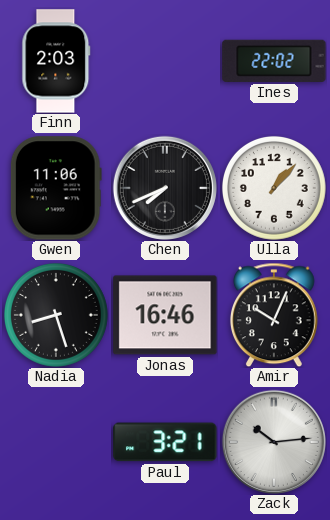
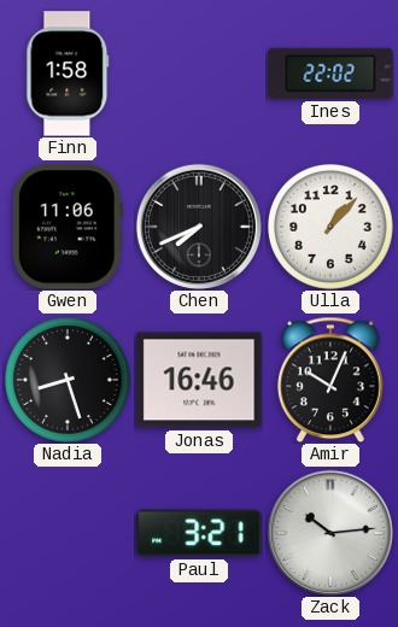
Finn: 2:03 -> 1:58
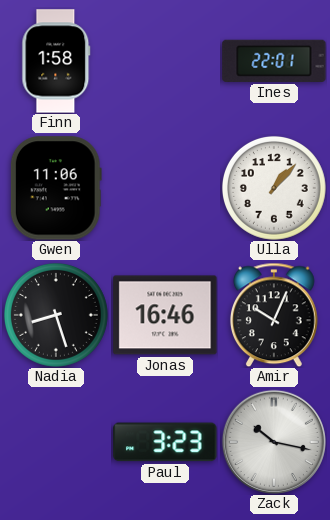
Ines: 22:02 -> 22:01
Chen: 7:41 -> none
Paul: 3:21 -> 3:23
Zack: 10:14 -> 10:17
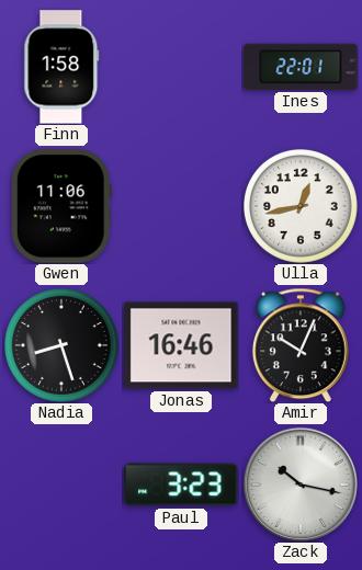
Ulla: 1:07 -> 12:43
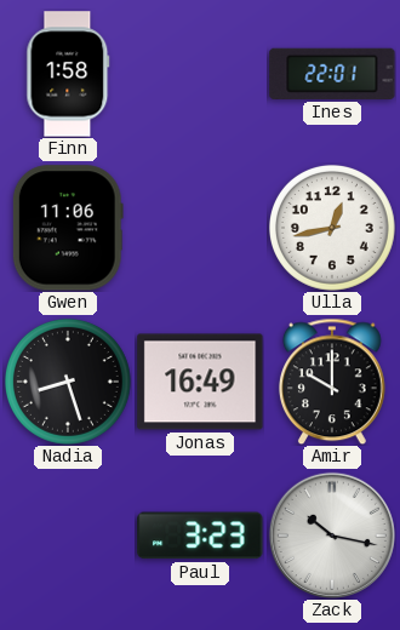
Jonas: 16:46 -> 16:49
Amir: 10:04 -> 10:00
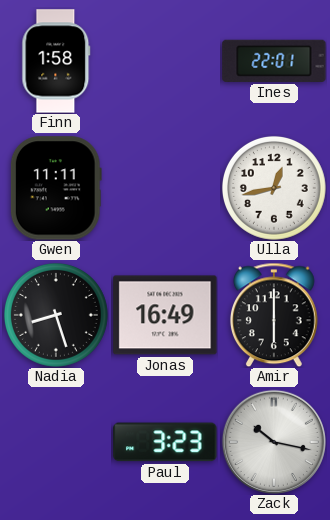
Gwen: 11:06 -> 11:11
Amir: 10:00 -> 6:00
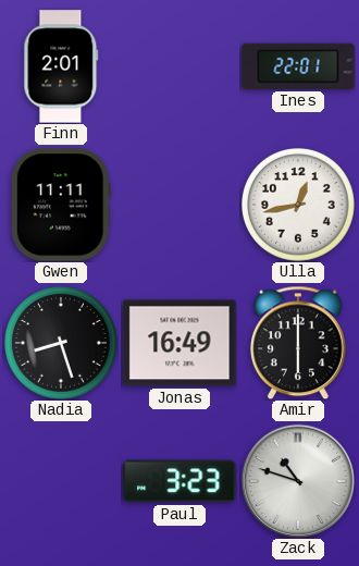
Finn: 1:58 -> 2:01
Zack: 10:17 -> 10:48
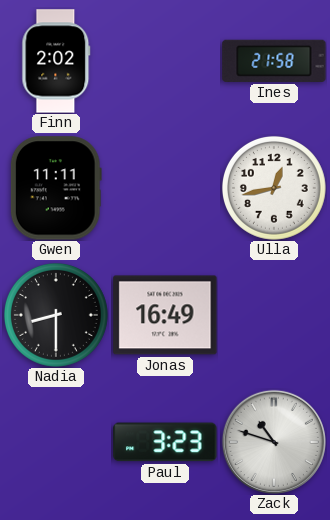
Finn: 2:01 -> 2:02
Ines: 22:01 -> 21:58
Nadia: 8:27 -> 8:30
Amir: 6:00 -> none
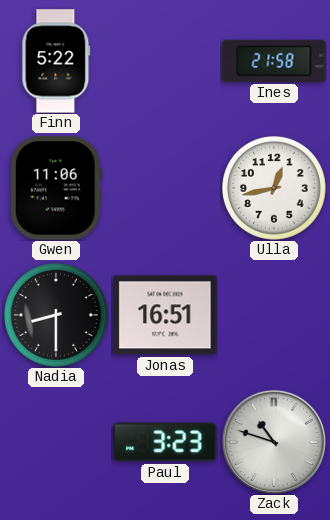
Finn: 2:02 -> 5:22
Gwen: 11:11 -> 11:06
Jonas: 16:49 -> 16:51
